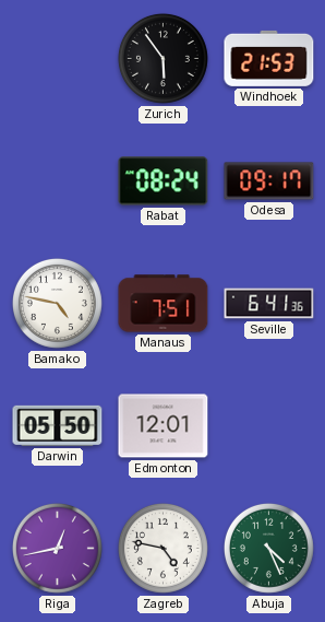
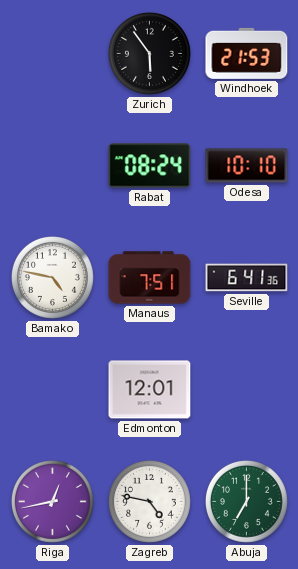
Odesa: 09:17 -> 10:10
Darwin: 05:50 -> none
Abuja: 4:26 -> 7:00
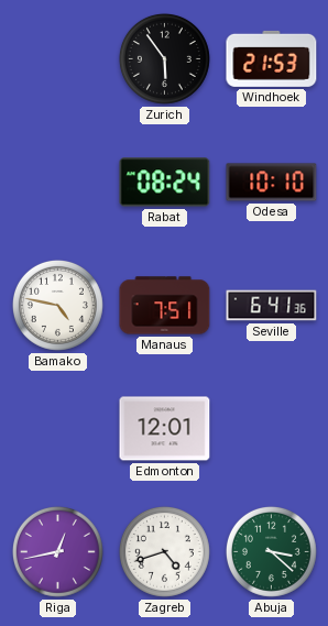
Zagreb: 4:47 -> 4:42
Abuja: 7:00 -> 3:22
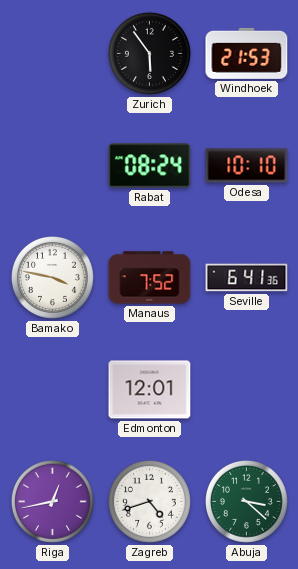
Bamako: 4:47 -> 3:47
Manaus: 7:51 -> 7:52
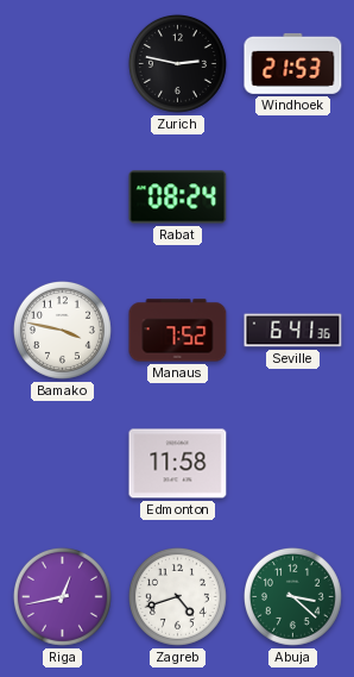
Zurich: 5:54 -> 2:47
Odesa: 10:10 -> none
Edmonton: 12:01 -> 11:58
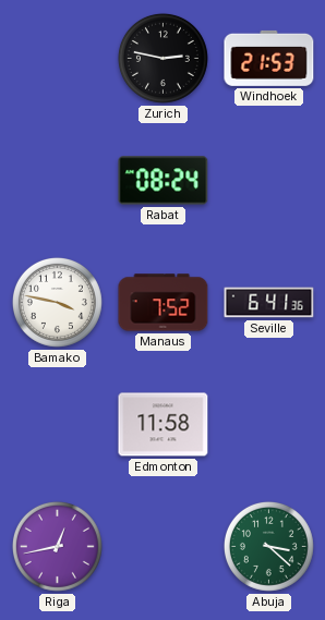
Zagreb: 4:42 -> none
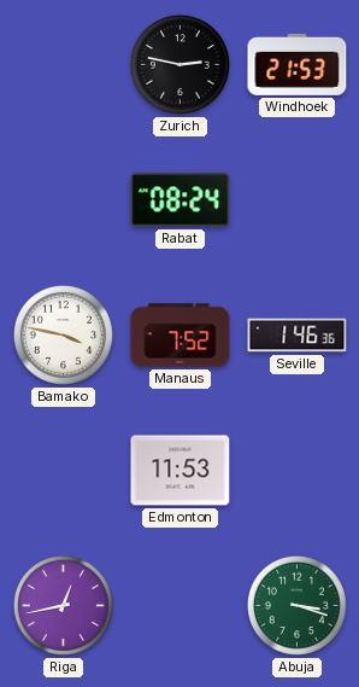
Seville: 6:41 -> 1:46
Edmonton: 11:58 -> 11:53
Abuja: 3:22 -> 3:18
